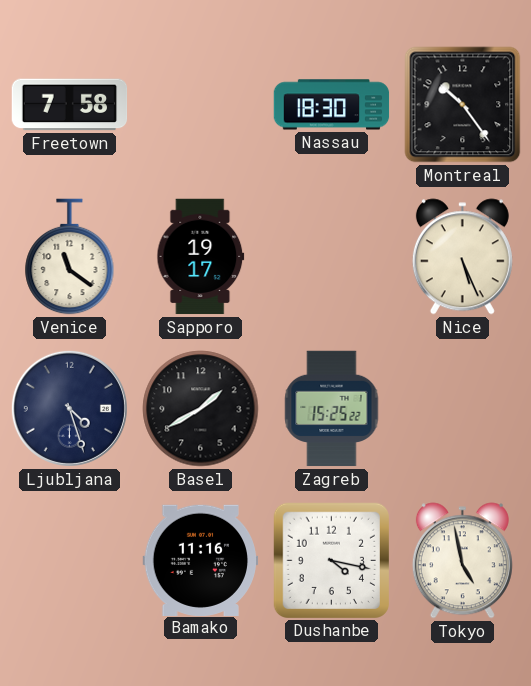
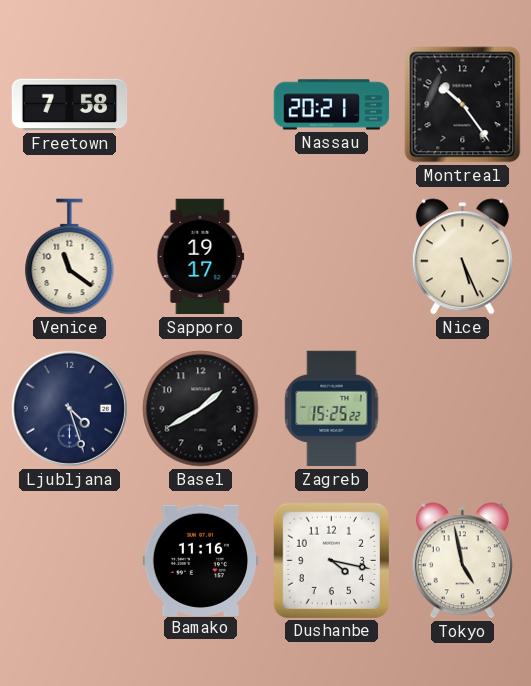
Nassau: 18:30 -> 20:21
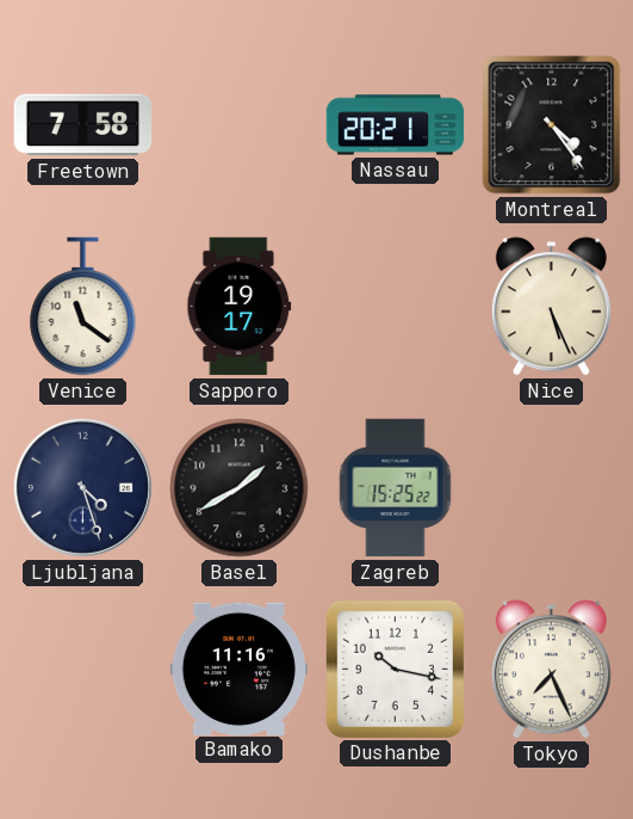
Montreal: 10:24 -> 4:24
Dushanbe: 4:17 -> 10:17
Tokyo: 4:58 -> 7:26
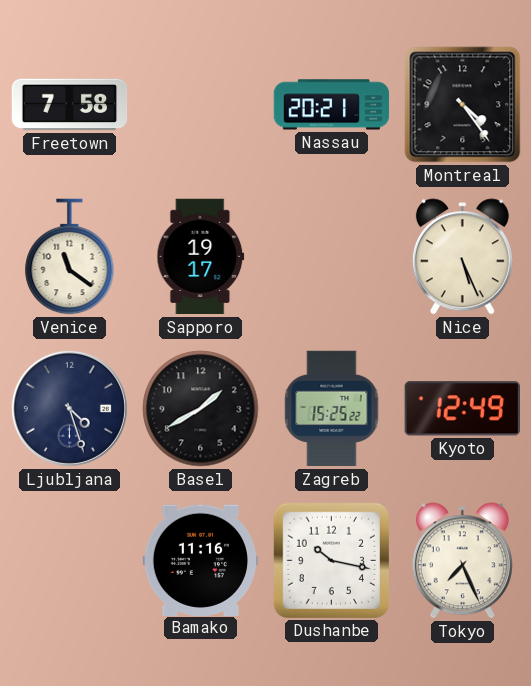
Kyoto: none -> 12:49
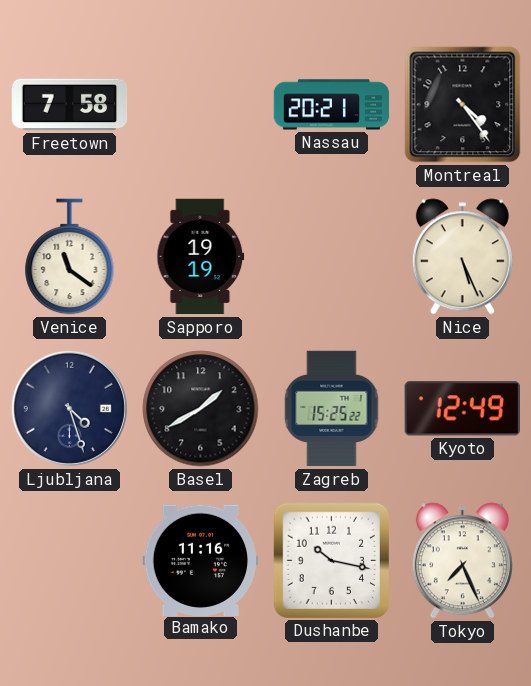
Sapporo: 19:17 -> 19:19
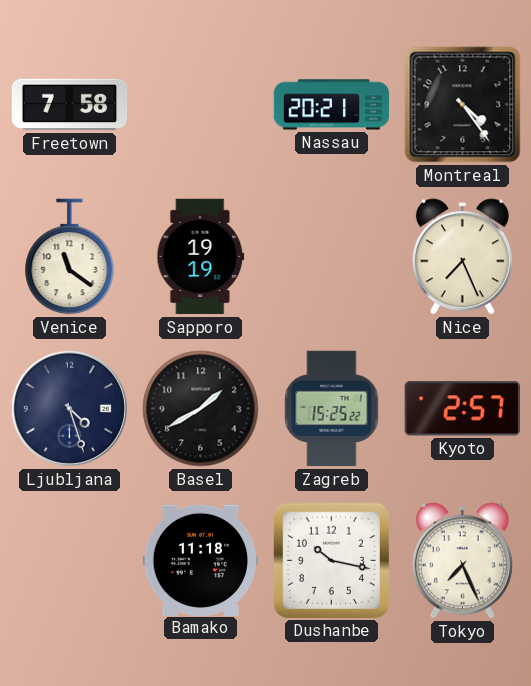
Nice: 5:26 -> 7:26
Kyoto: 12:49 -> 2:57
Bamako: 11:16 -> 11:18
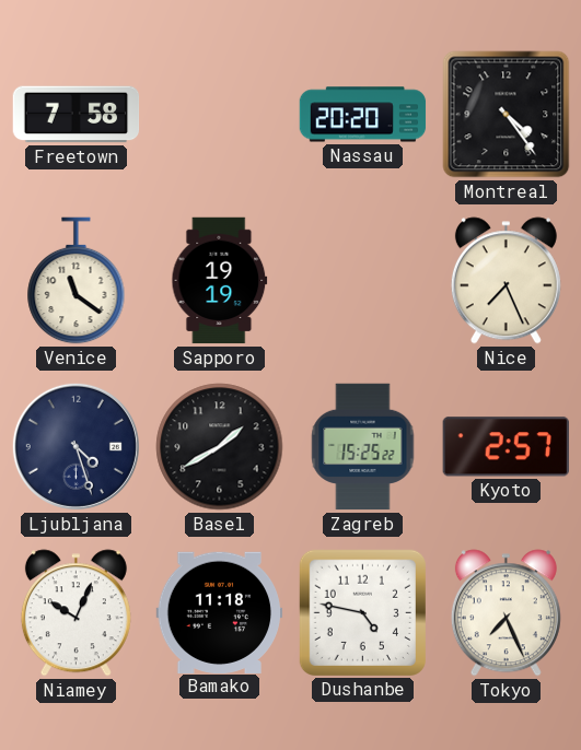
Nassau: 20:21 -> 20:20
Niamey: none -> 10:04
Dushanbe: 10:17 -> 4:47
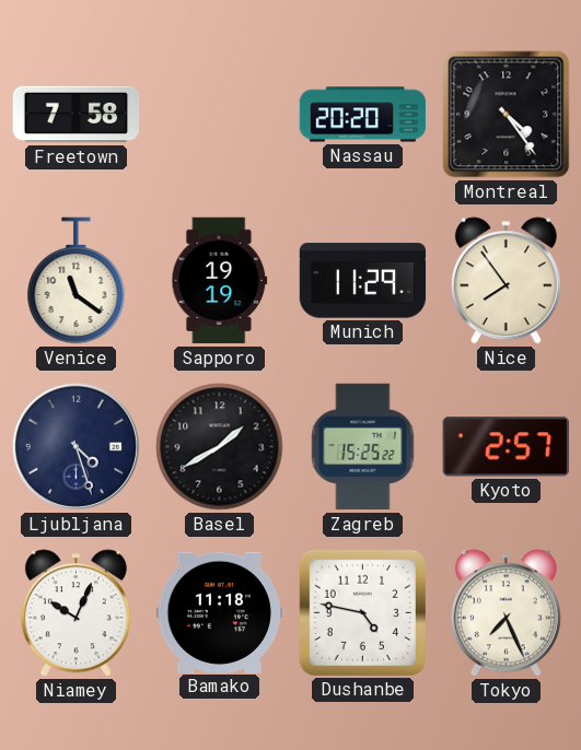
Munich: none -> 11:29
Nice: 7:26 -> 7:54
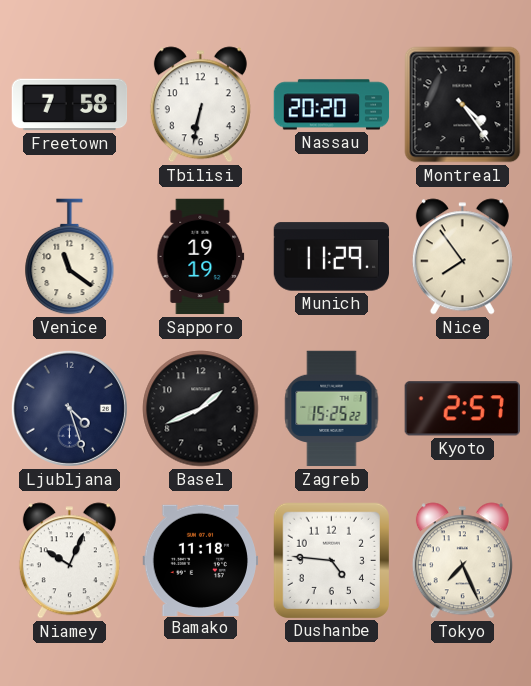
Tbilisi: none -> 6:32
Basel: 1:40 -> 1:41
Dushanbe: 4:47 -> 4:46
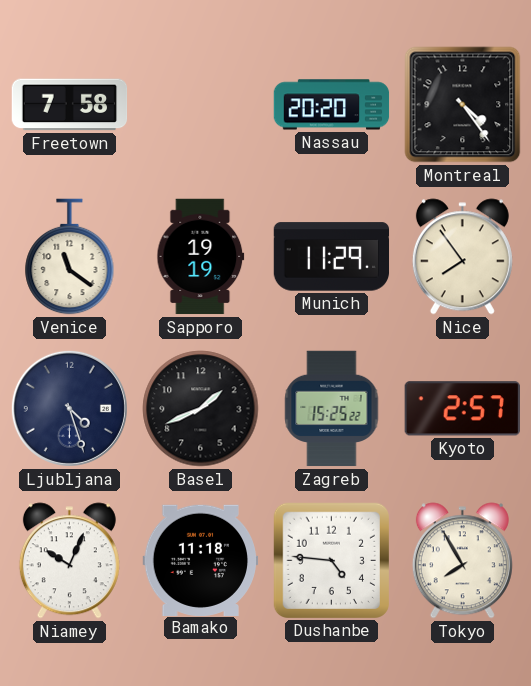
Tbilisi: 6:32 -> none
Tokyo: 7:26 -> 7:55
